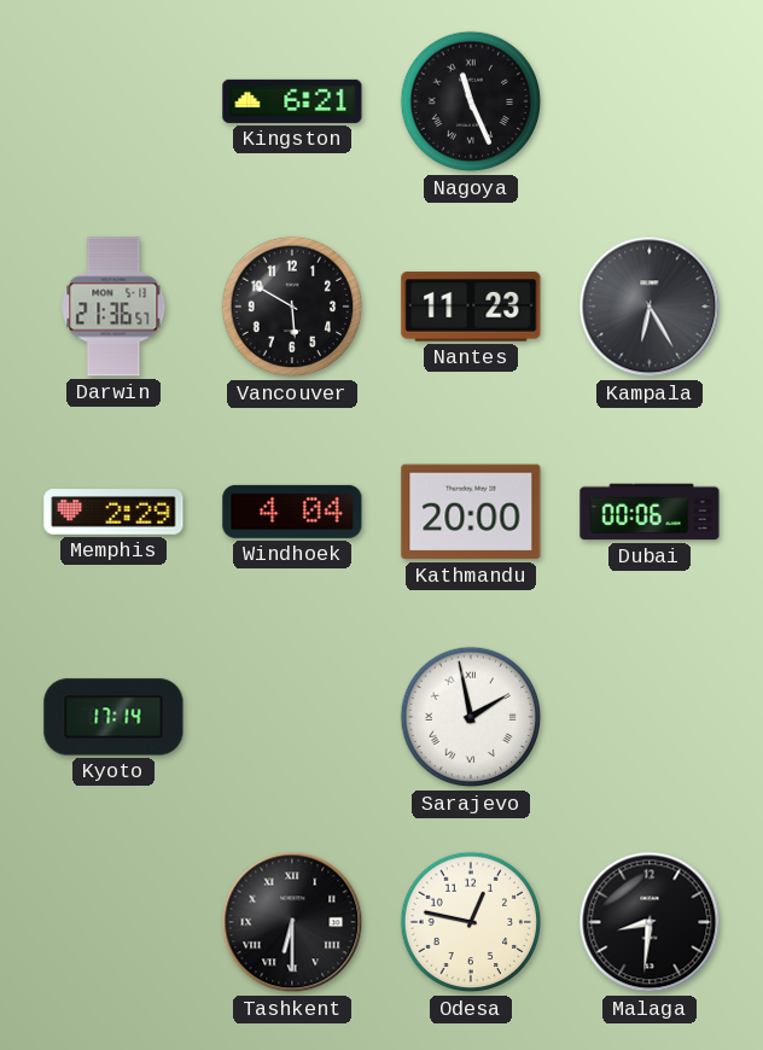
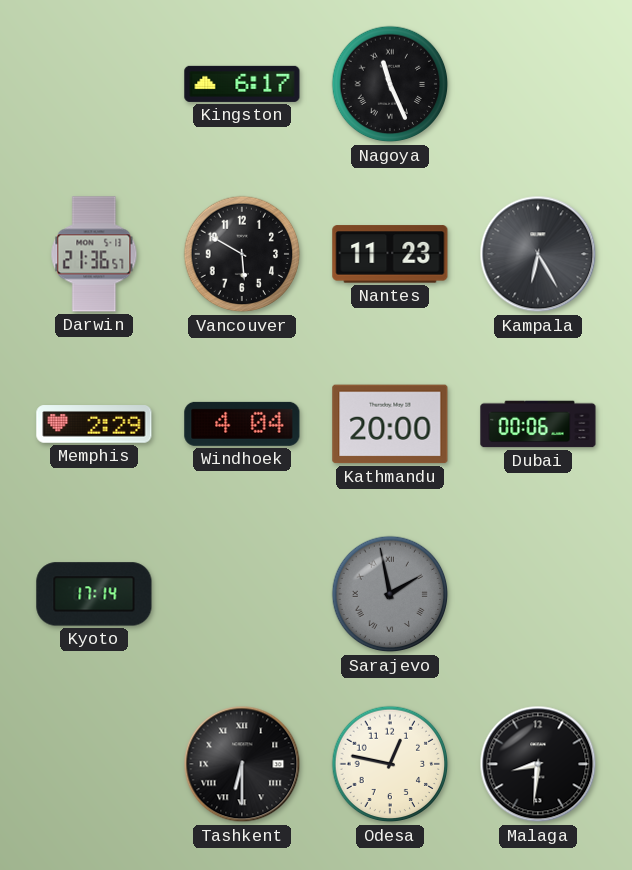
Kingston: 6:21 -> 6:17
Sarajevo dial: white -> grey
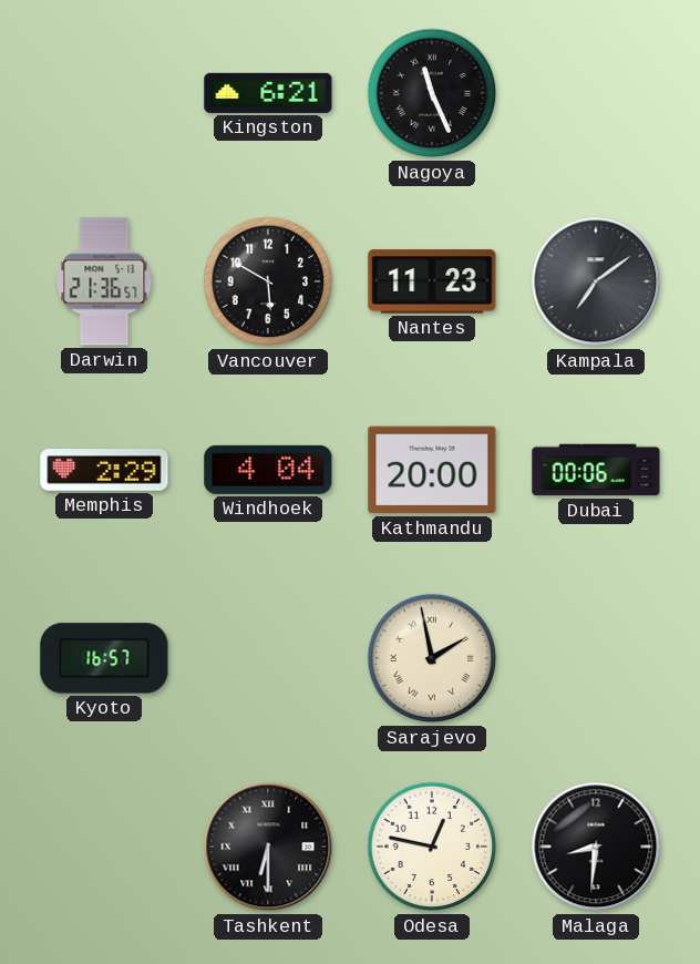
Kingston: 6:17 -> 6:21
Kampala: 6:25 -> 7:09
Kyoto: 17:14 -> 16:57
Sarajevo dial: grey -> cream
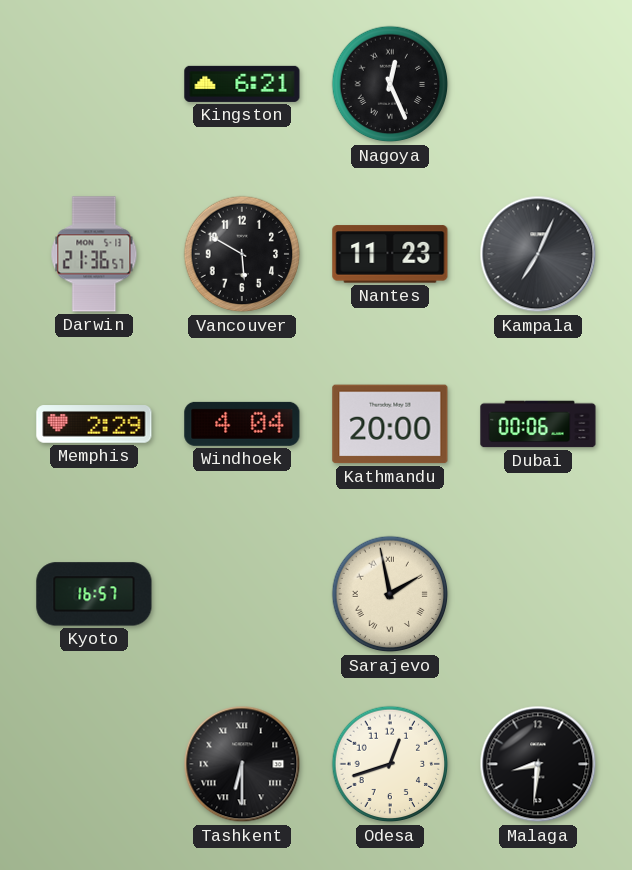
Nagoya: 11:26 -> 12:26
Kampala: 7:09 -> 7:04
Odesa: 12:47 -> 12:42
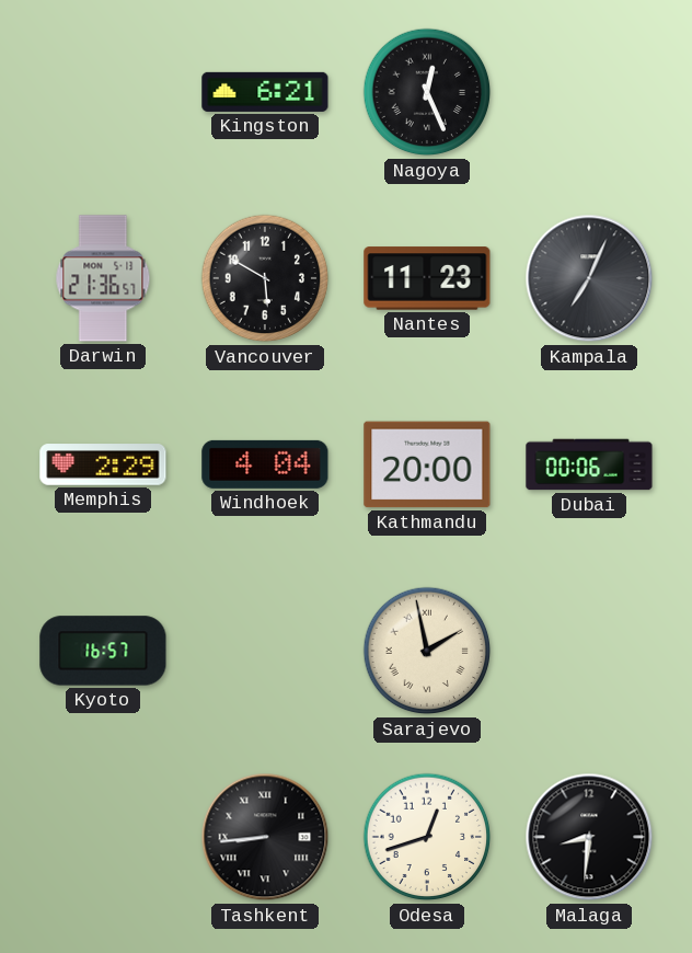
Tashkent: 6:30 -> 8:44
